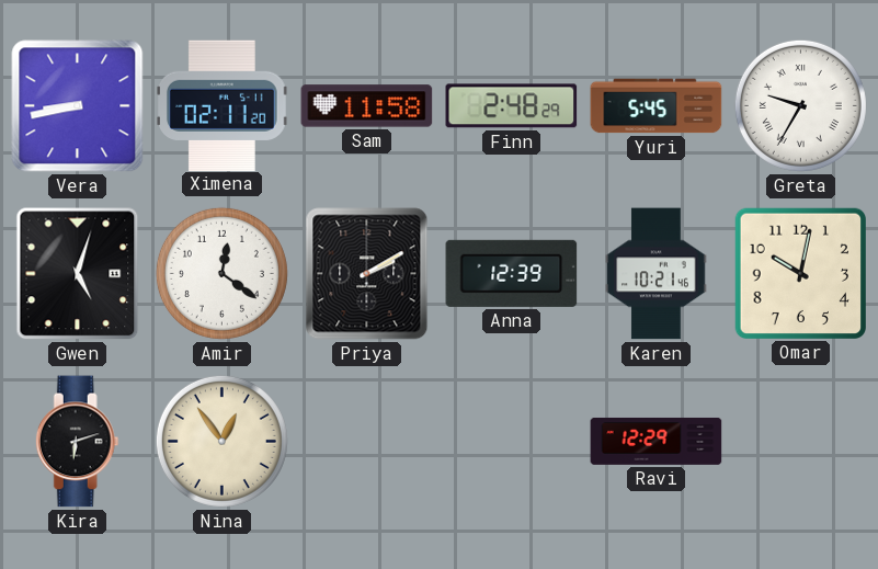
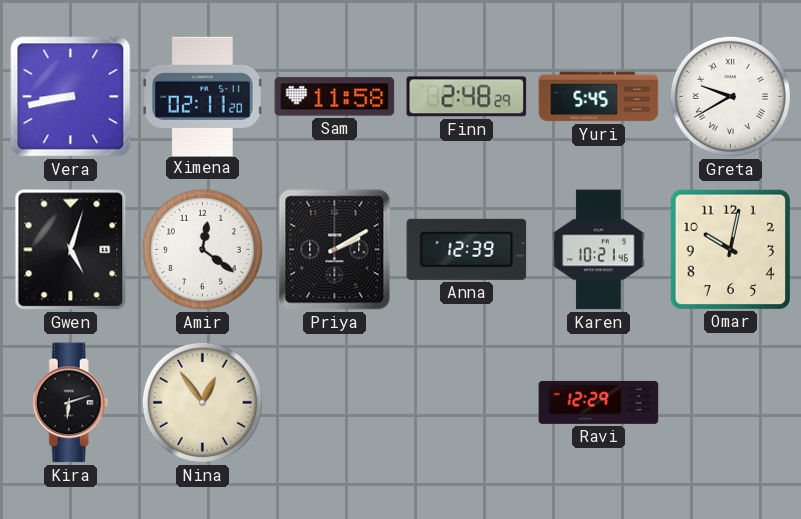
Greta: 9:35 -> 9:40
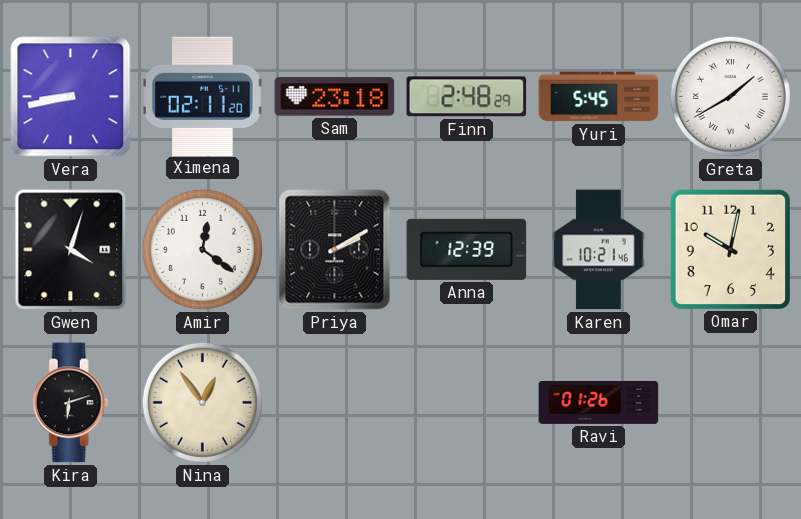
Sam: 11:58 -> 23:18
Greta: 9:40 -> 1:40
Gwen: 5:03 -> 4:03
Ravi: 12:29 -> 01:26
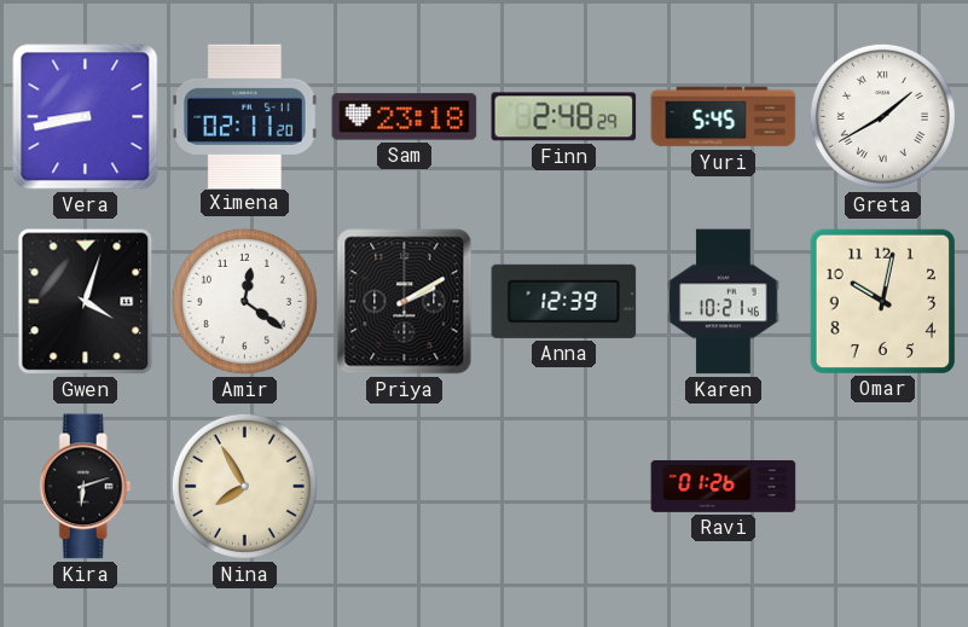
Nina: 12:54 -> 7:55
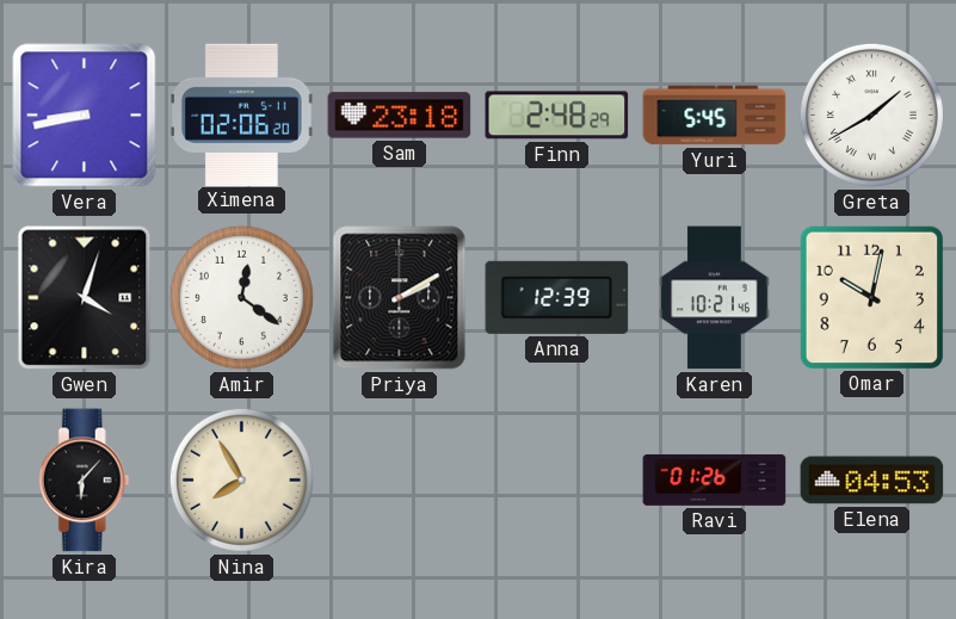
Ximena: 02:11 -> 02:06
Kira: 6:12 -> 6:07
Elena: none -> 04:53
